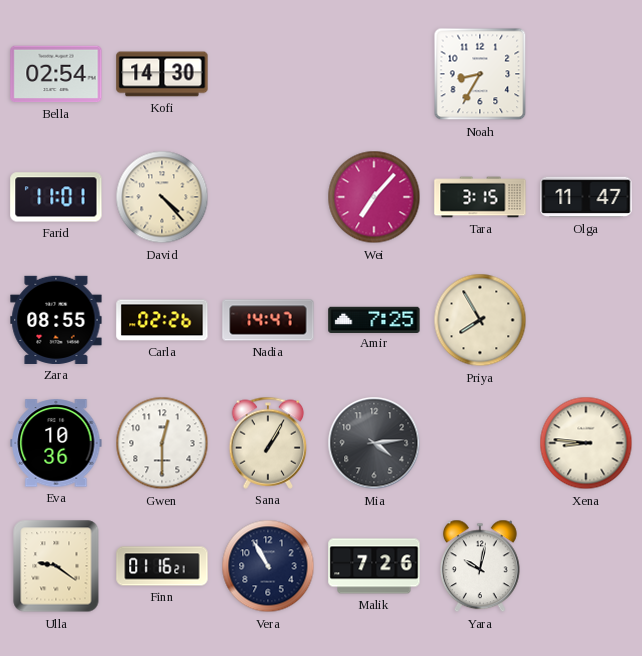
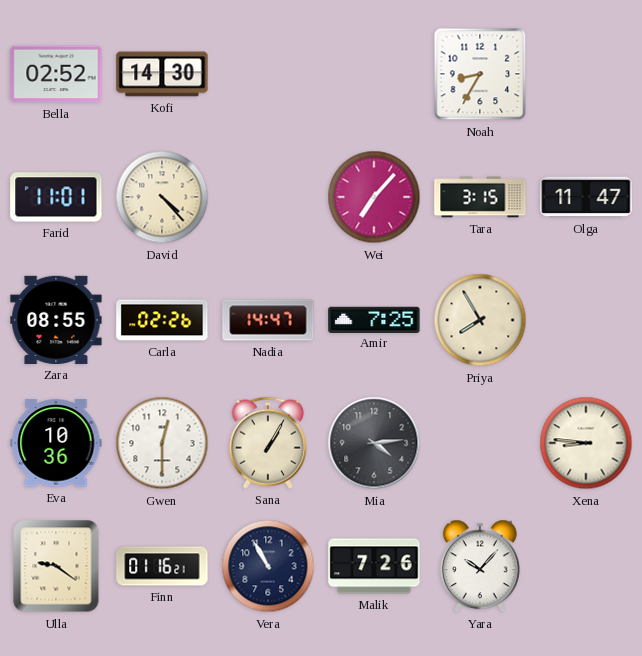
Bella: 02:54 -> 02:52
Yara: 10:02 -> 10:07
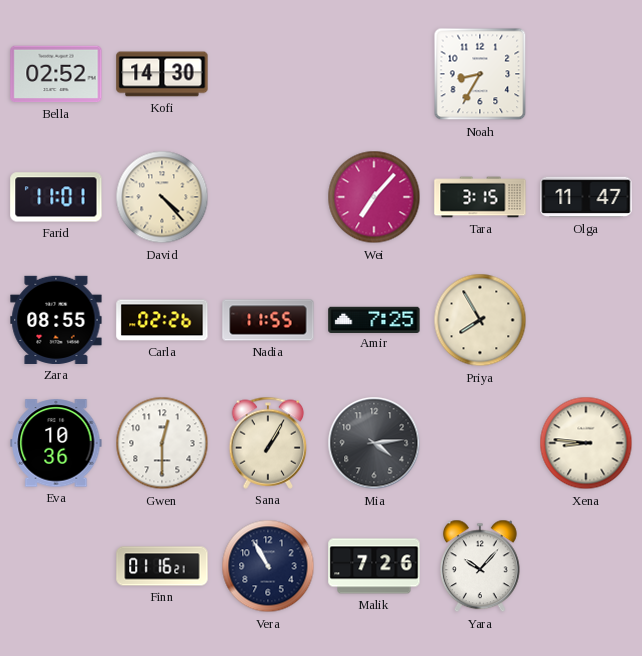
Nadia: 14:47 -> 11:55
Ulla: 9:21 -> none
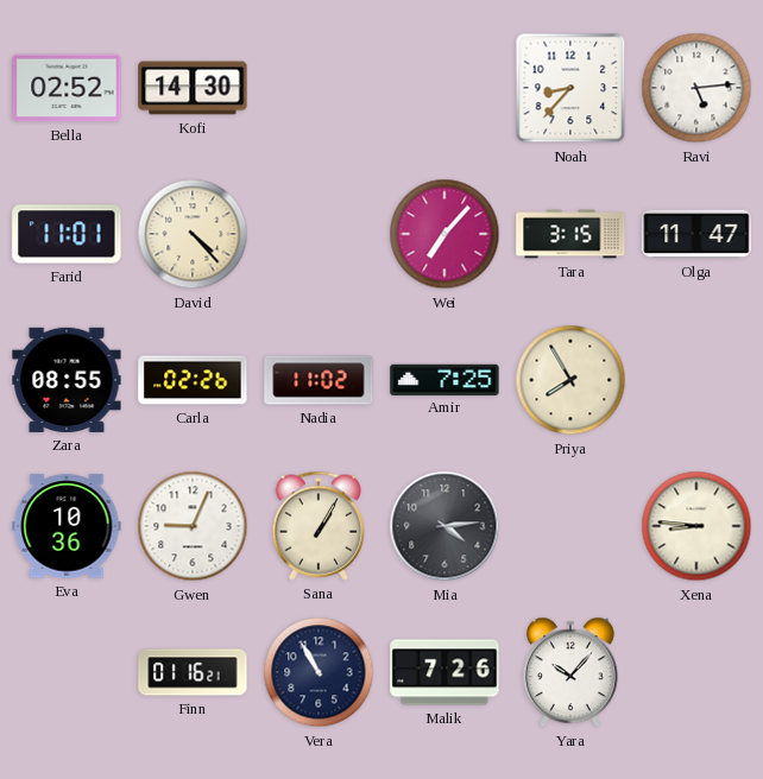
Noah: 8:35 -> 8:37
Ravi: none -> 5:14
Nadia: 11:55 -> 11:02
Gwen: 12:30 -> 9:04
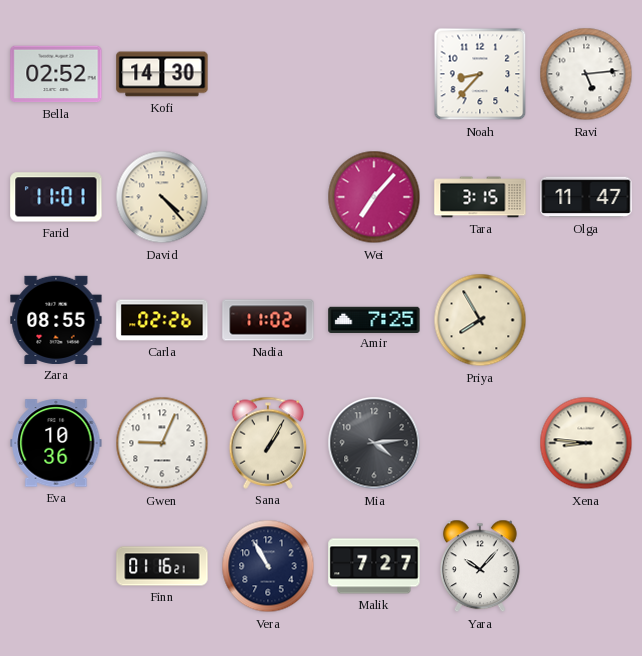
Malik: 7:26 -> 7:27
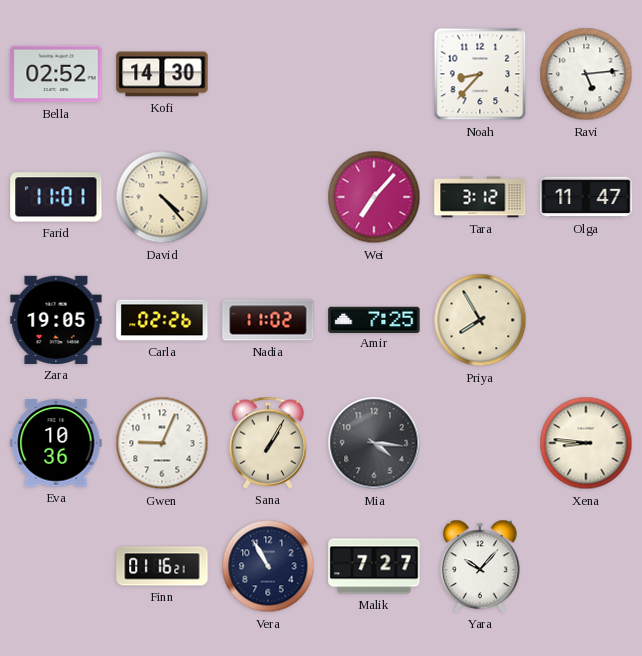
Tara: 3:15 -> 3:12
Zara: 08:55 -> 19:05
Mia: 4:14 -> 4:16
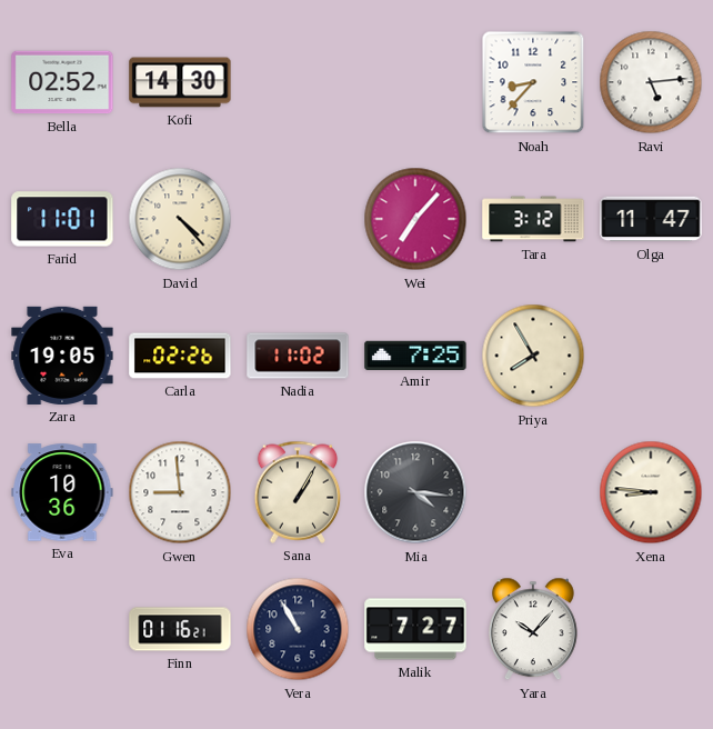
Gwen: 9:04 -> 8:59
